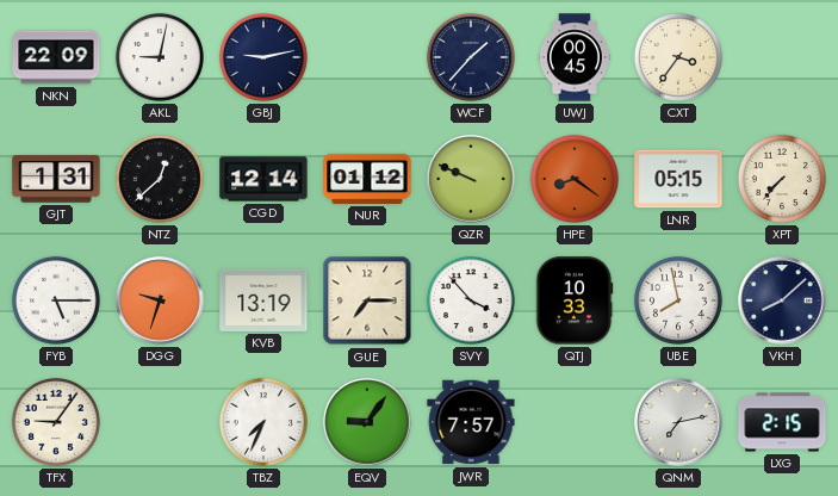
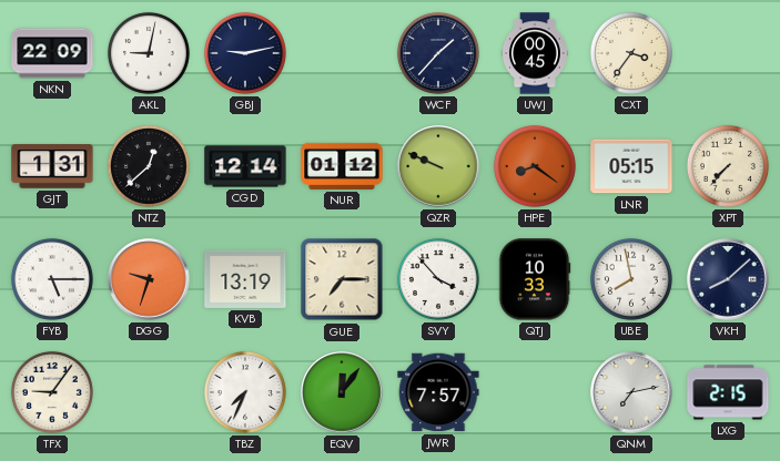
EQV: 9:06 -> 12:06
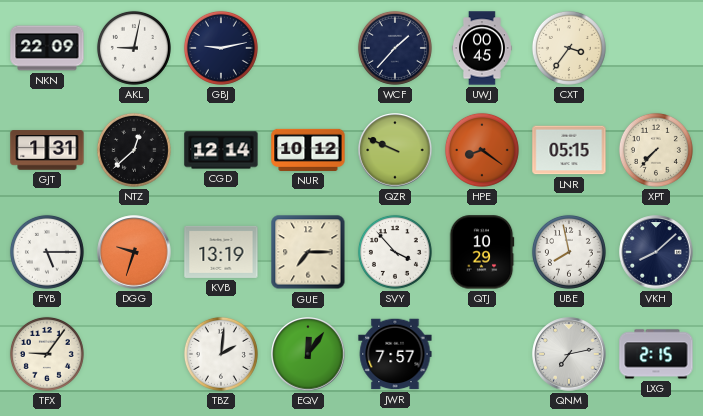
NUR: 01:12 -> 10:12
QTJ: 10:33 -> 10:29
TBZ: 7:34 -> 2:01
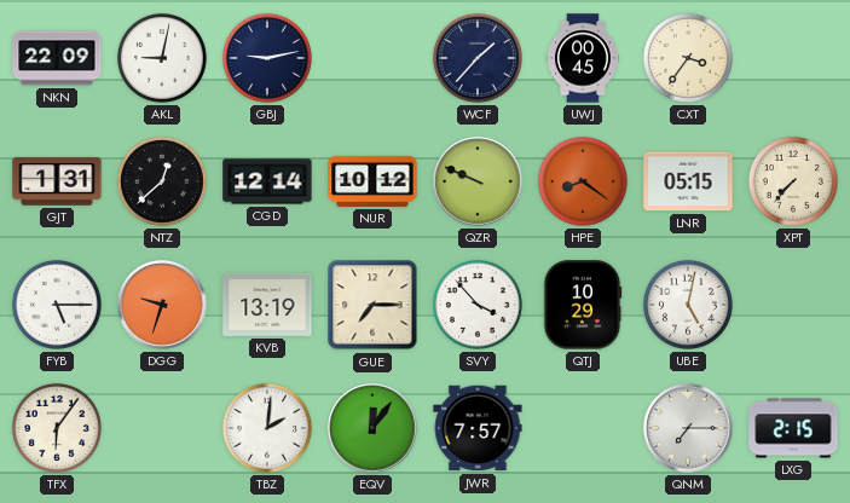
UBE: 7:58 -> 5:02
VKH: 8:08 -> none
TFX: 9:06 -> 6:06
QNM: 7:13 -> 7:15
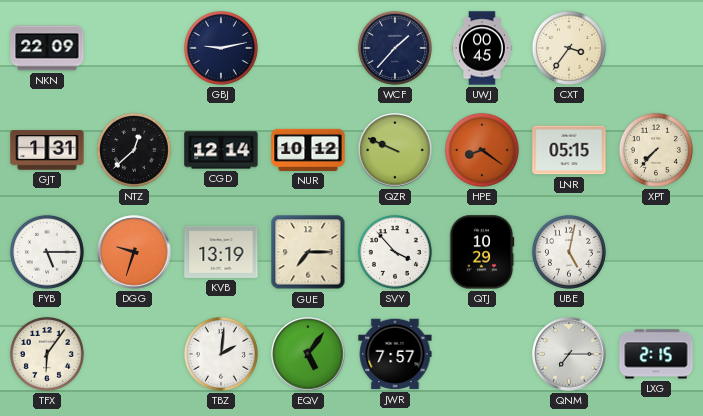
AKL: 9:02 -> none
EQV: 12:06 -> 5:06
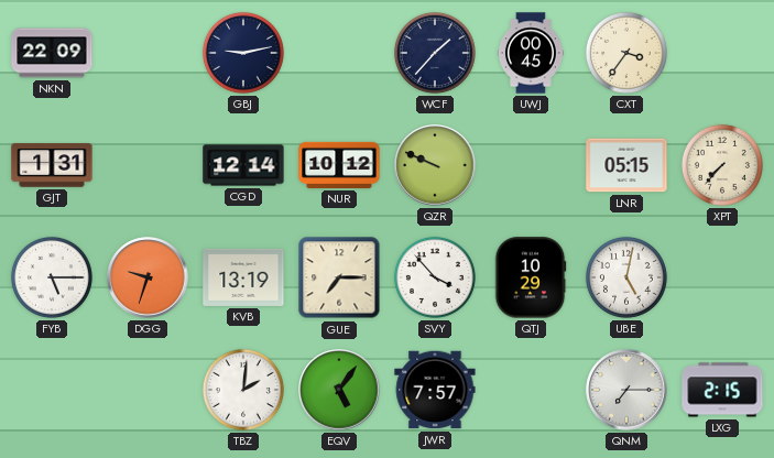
NTZ: 12:38 -> none
HPE: 8:21 -> none
TFX: 6:06 -> none
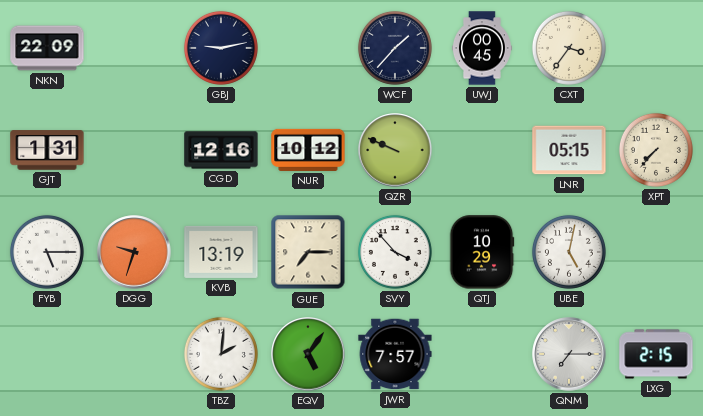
CGD: 12:14 -> 12:16
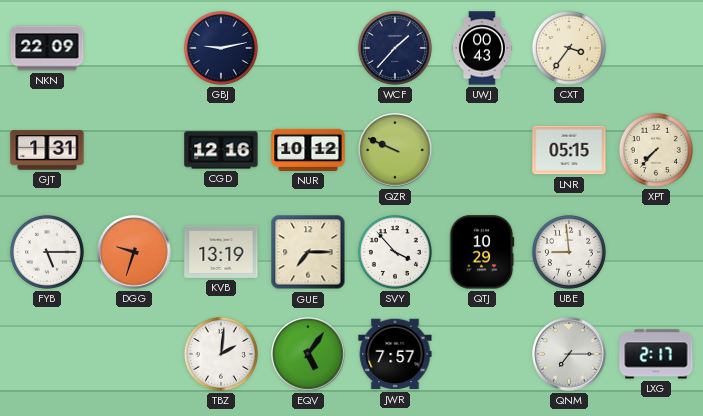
UWJ: 00:45 -> 00:43
UBE: 5:02 -> 8:59
LXG: 2:15 -> 2:17
